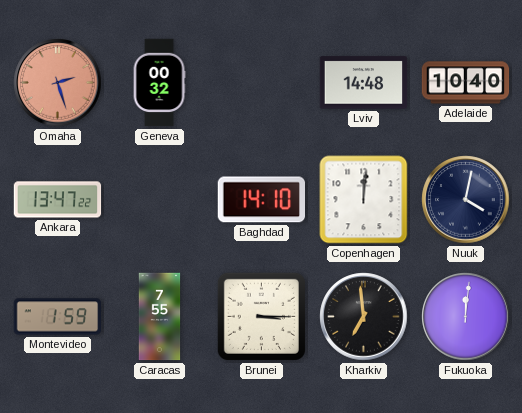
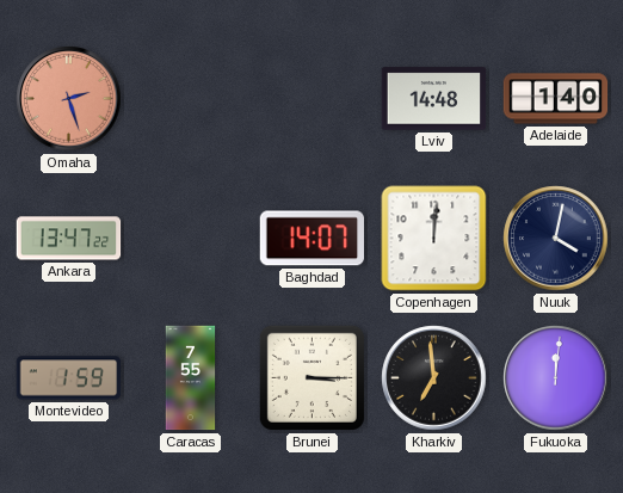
Geneva: 00:32 -> none
Adelaide: 10:40 -> 1:40
Baghdad: 14:10 -> 14:07
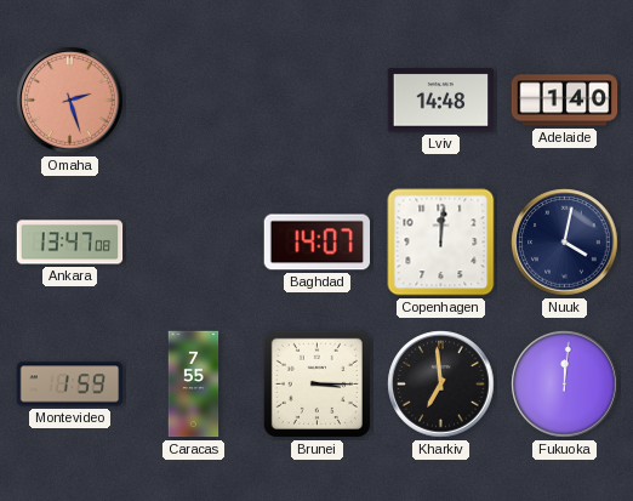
Ankara: 13:47:22 -> 13:47:08
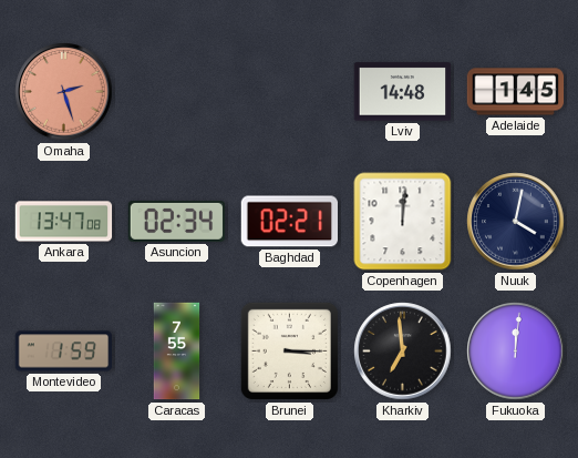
Adelaide: 1:40 -> 1:45
Asuncion: none -> 02:34
Baghdad: 14:07 -> 02:21
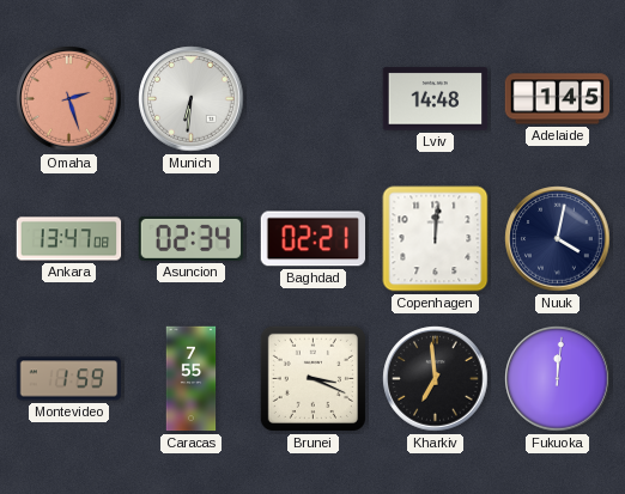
Munich: none -> 6:31
Brunei: 3:15 -> 3:19
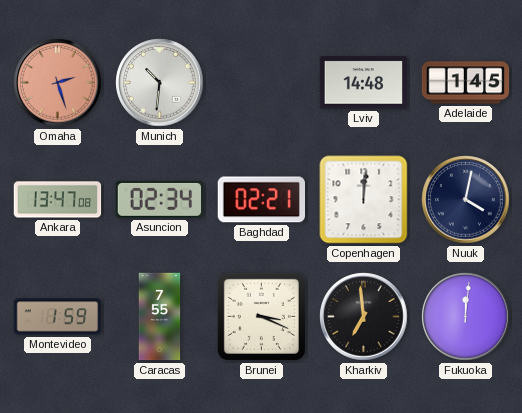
Munich: 6:31 -> 10:31
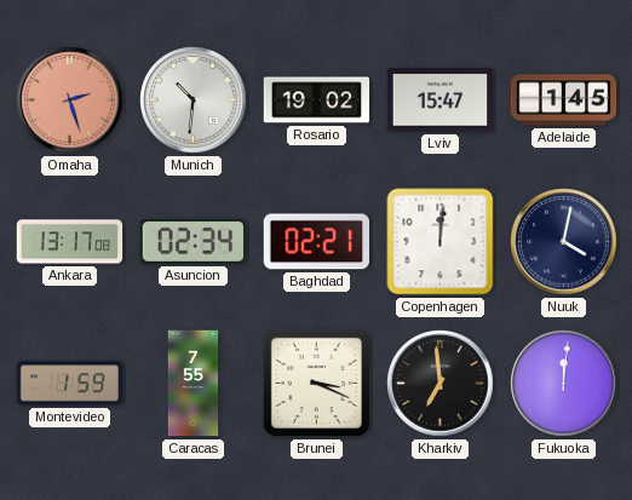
Rosario: none -> 19:02
Lviv: 14:48 -> 15:47
Ankara: 13:47 -> 13:17
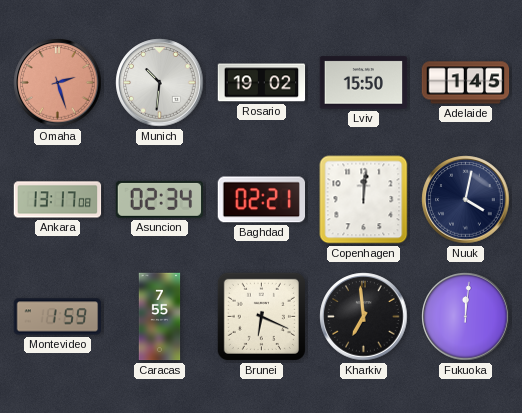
Lviv: 15:47 -> 15:50
Brunei: 3:19 -> 6:19
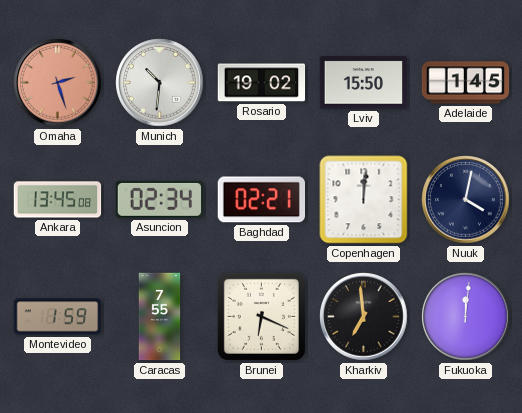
Ankara: 13:17 -> 13:45
